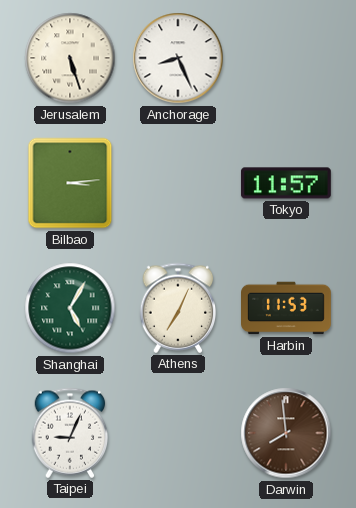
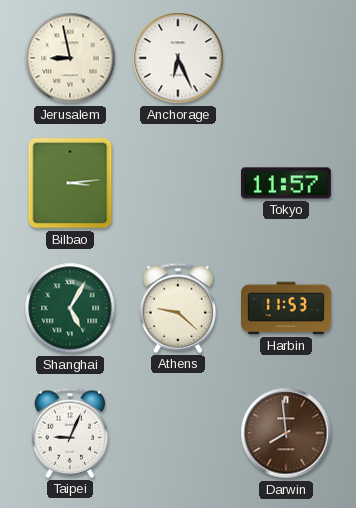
Jerusalem: 5:27 -> 8:58
Anchorage: 8:26 -> 6:26
Athens: 7:04 -> 9:22
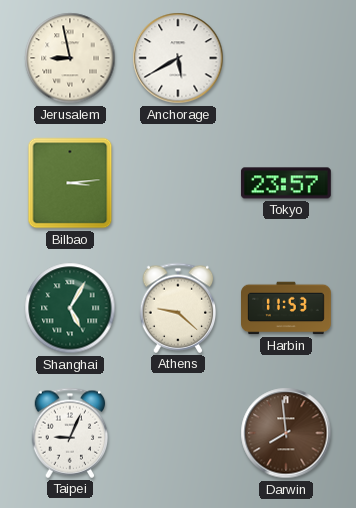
Anchorage: 6:26 -> 5:40
Tokyo: 11:57 -> 23:57
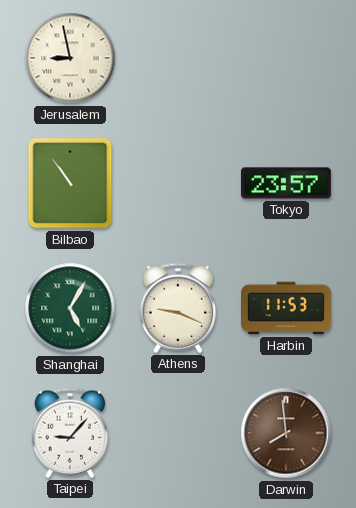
Anchorage: 5:40 -> none
Bilbao: 3:14 -> 10:54
Athens: 9:22 -> 9:19
Taipei: 9:04 -> 9:07
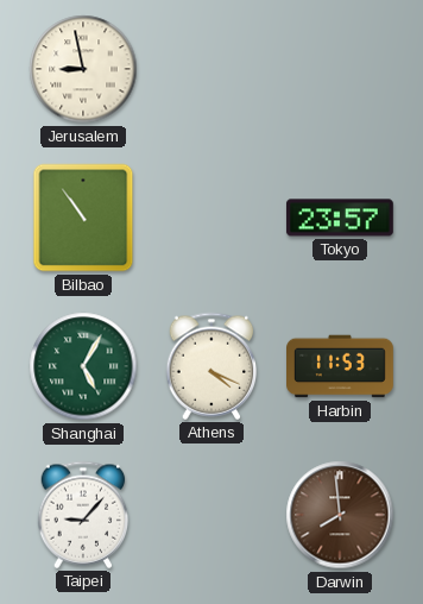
Athens: 9:19 -> 4:19
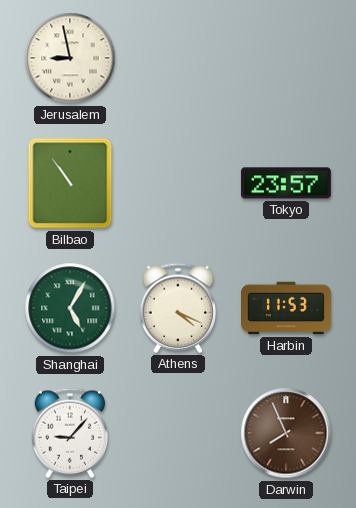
Darwin: 7:59 -> 7:56
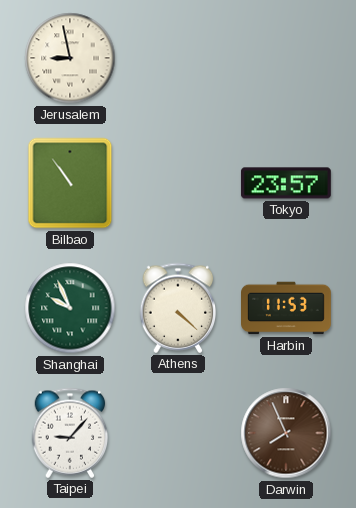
Shanghai: 5:05 -> 9:56
Athens: 4:19 -> 4:22
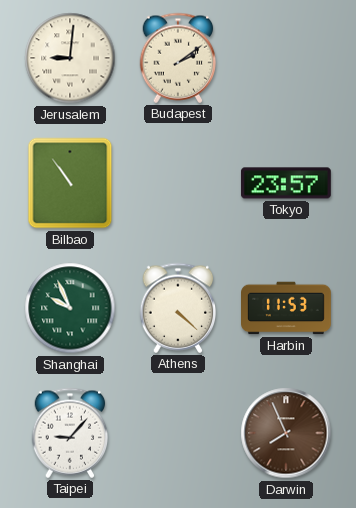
Jerusalem: 8:58 -> 9:01
Budapest: none -> 2:09
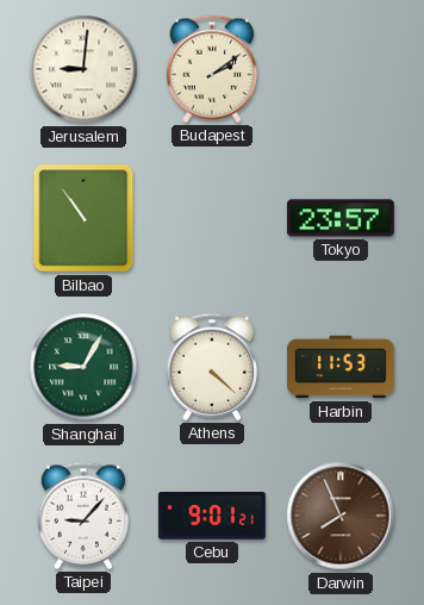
Shanghai: 9:56 -> 9:05
Cebu: none -> 9:01
